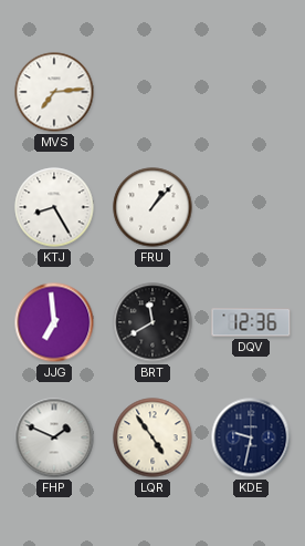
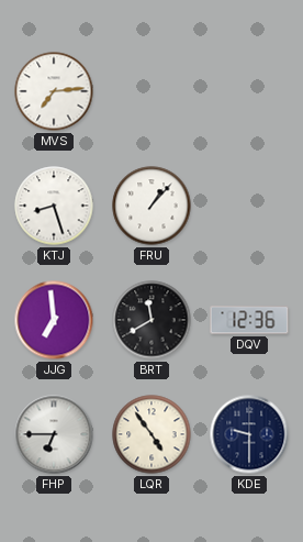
KTJ: 8:25 -> 8:27
FHP: 1:49 -> 6:45
KDE: 9:32 -> 9:30
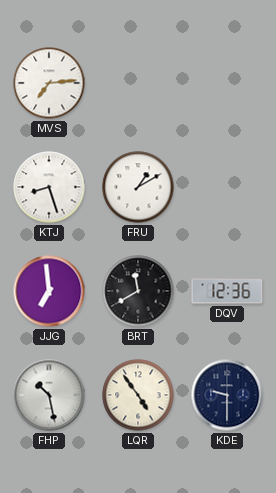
FRU: 1:07 -> 1:10
FHP: 6:45 -> 10:28
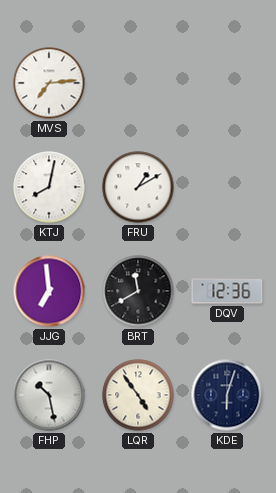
KTJ: 8:27 -> 8:02
KDE: 9:30 -> 6:03
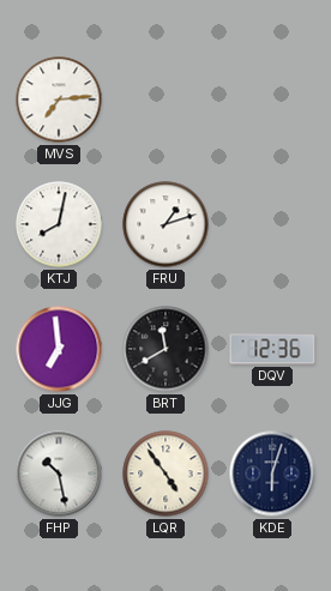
FRU: 1:10 -> 1:12
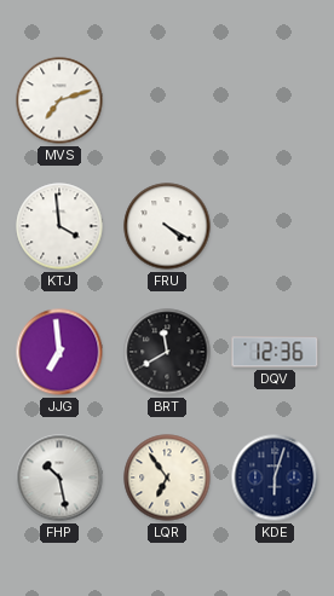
MVS: 7:14 -> 7:12
KTJ: 8:02 -> 3:59
FRU: 1:12 -> 4:20
LQR: 4:54 -> 6:54
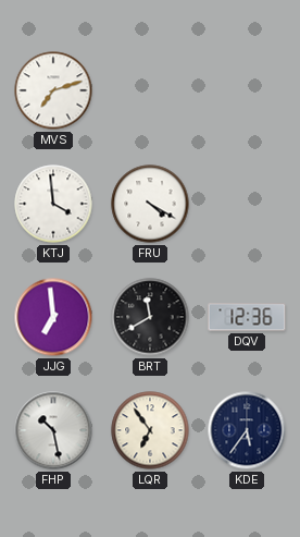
KDE: 6:03 -> 5:36
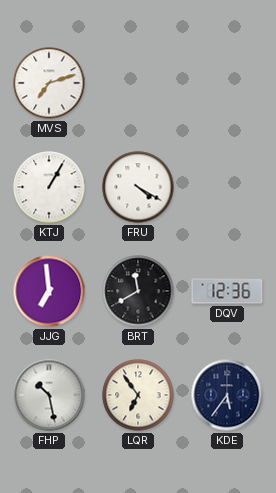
KTJ: 3:59 -> 1:05
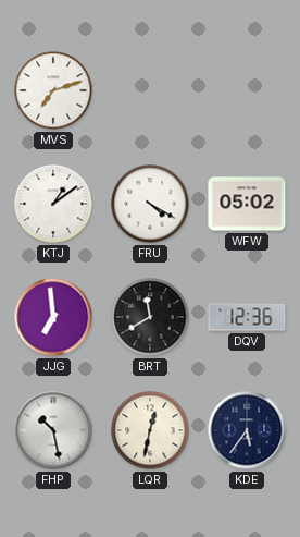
KTJ: 1:05 -> 1:09
WFW: none -> 05:02
LQR: 6:54 -> 12:32
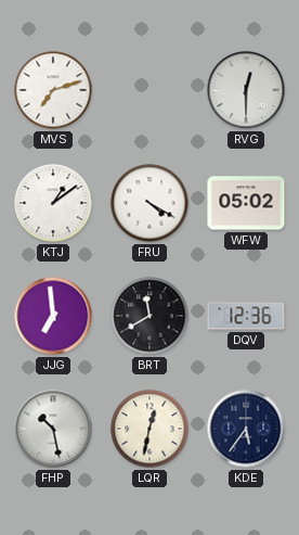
RVG: none -> 12:30
